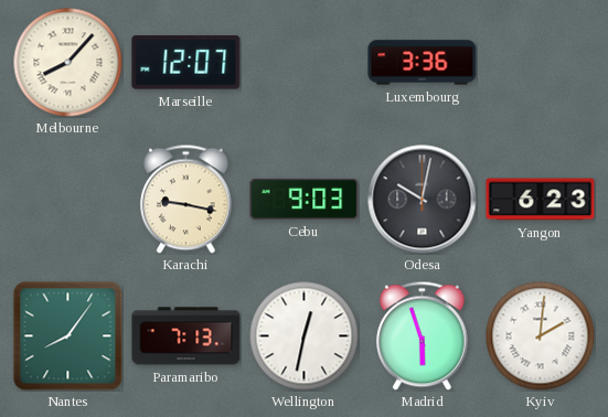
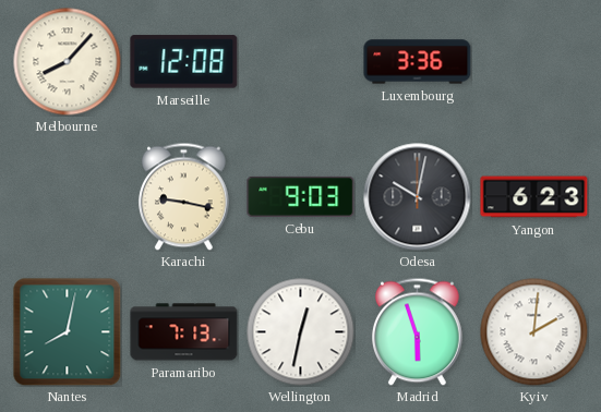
Marseille: 12:07 -> 12:08
Nantes: 8:06 -> 8:02
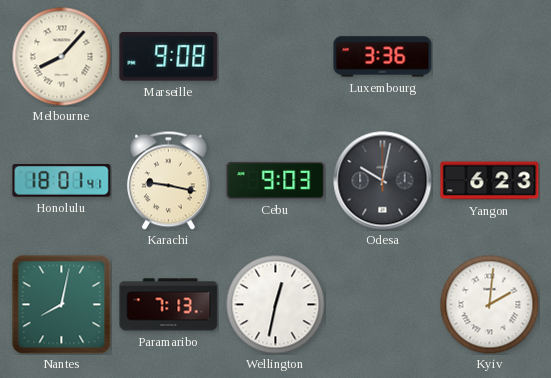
Marseille: 12:08 -> 9:08
Honolulu: none -> 18:01
Madrid: 5:57 -> none
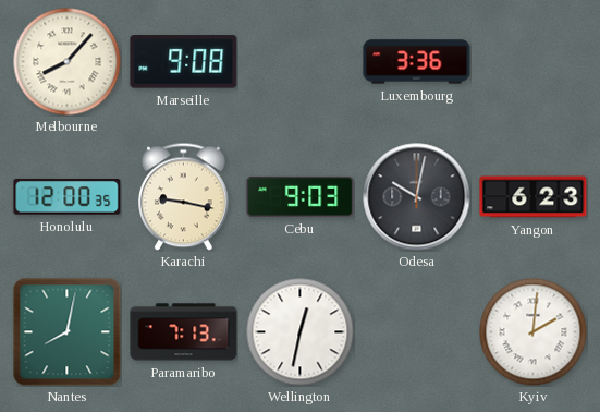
Honolulu: 18:01 -> 12:00
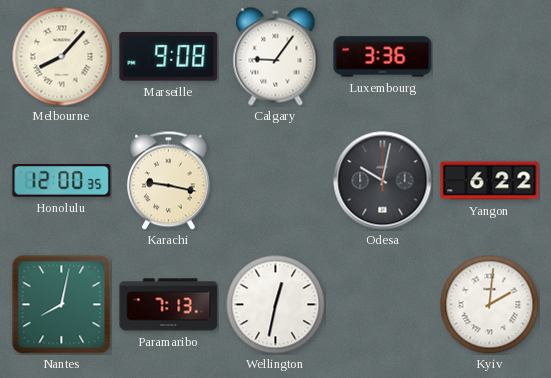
Calgary: none -> 9:06
Cebu: 9:03 -> none
Yangon: 6:23 -> 6:22
